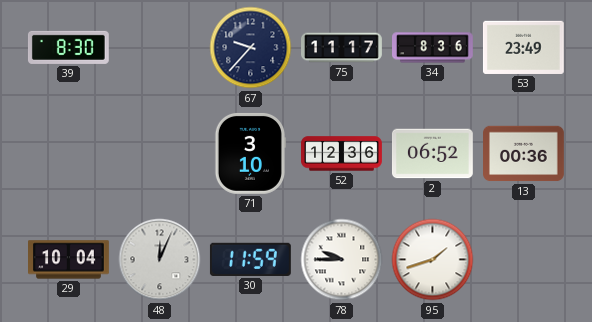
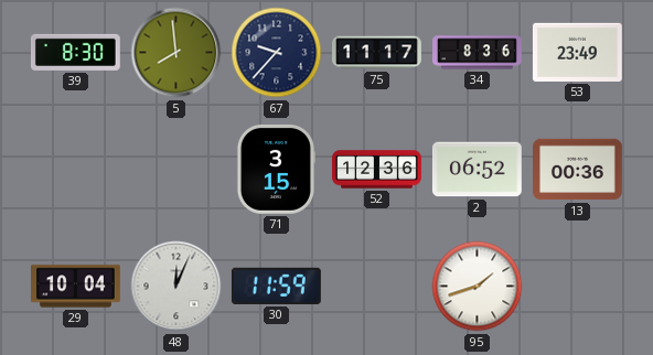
5: none -> 7:59
71: 3:10 -> 3:15
78: 9:45 -> none
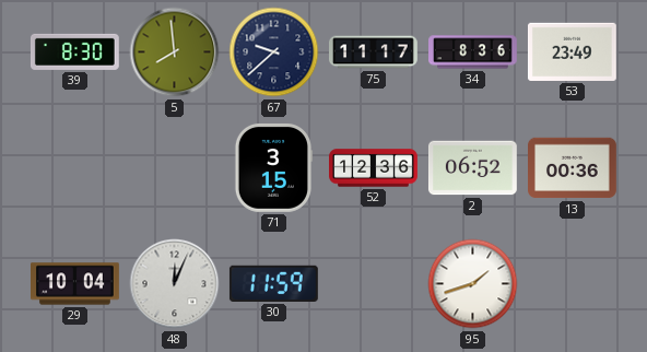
67: 9:37 -> 9:38
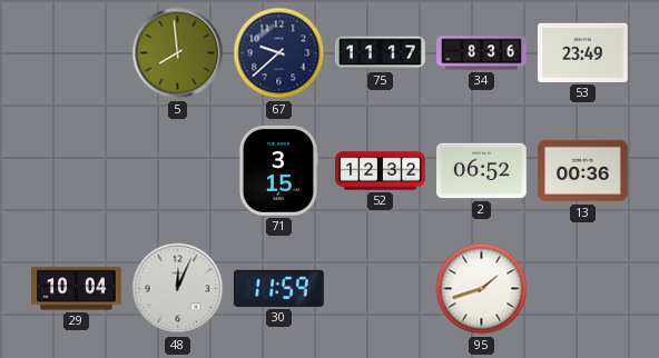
39: 8:30 -> none
52: 12:36 -> 12:32
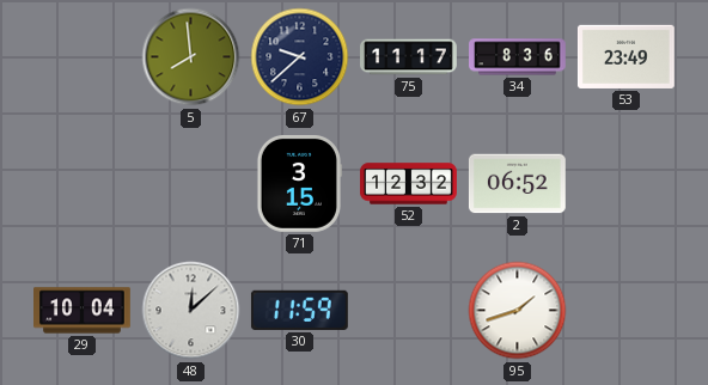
13: 00:36 -> none
48: 12:04 -> 12:08
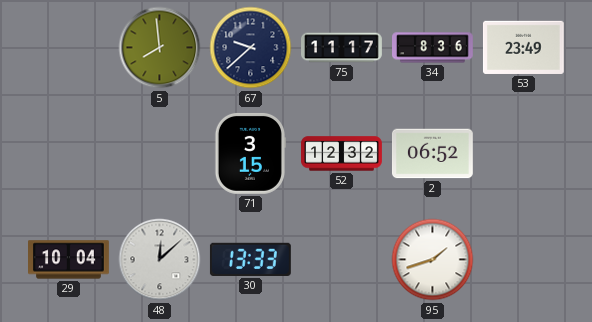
30: 11:59 -> 13:33
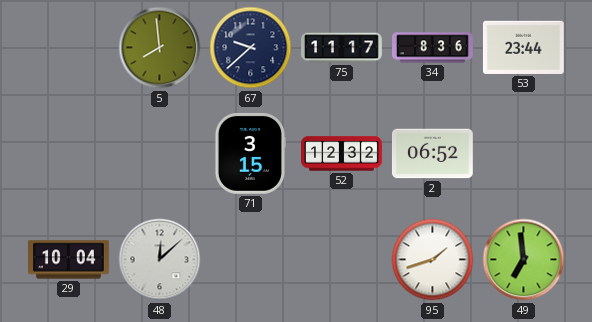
53: 23:49 -> 23:44
30: 13:33 -> none
49: none -> 6:59
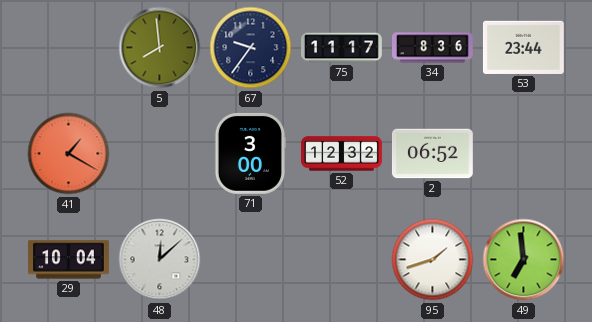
67: 9:38 -> 9:36
41: none -> 1:20
71: 3:15 -> 3:00
